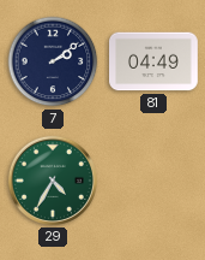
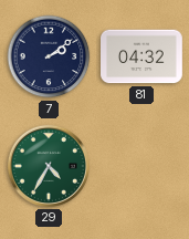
81: 04:49 -> 04:32
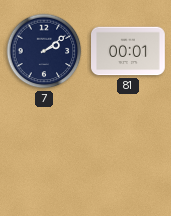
81: 04:32 -> 00:01
29: 4:35 -> none
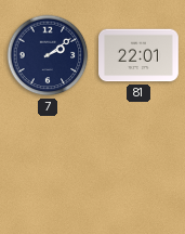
81: 00:01 -> 22:01
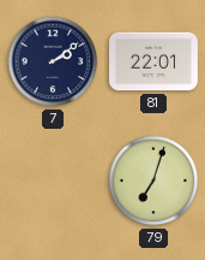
79: none -> 7:03
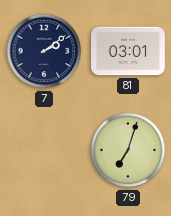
81: 22:01 -> 03:01
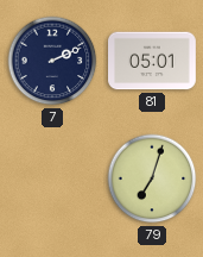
7: 2:09 -> 2:11
81: 03:01 -> 05:01
